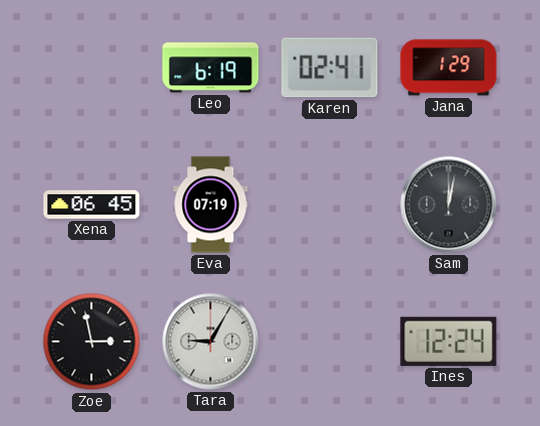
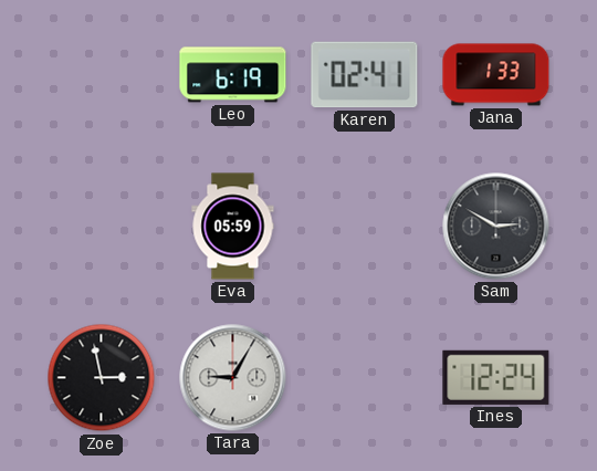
Jana: 1:29 -> 1:33
Xena: 06:45 -> none
Eva: 07:19 -> 05:59
Sam: 12:02 -> 2:50
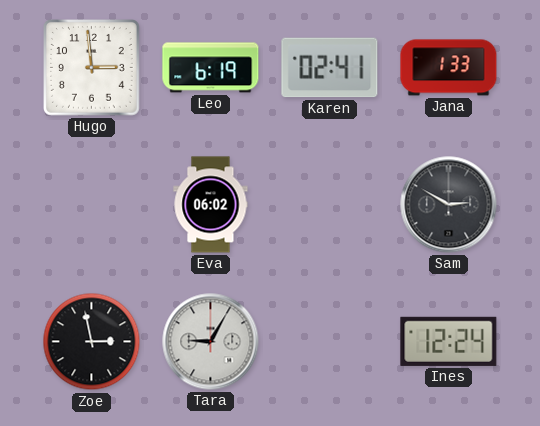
Hugo: none -> 2:59
Eva: 05:59 -> 06:02
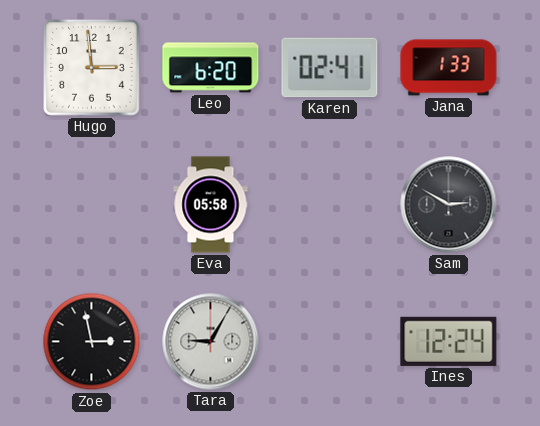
Leo: 6:19 -> 6:20
Eva: 06:02 -> 05:58
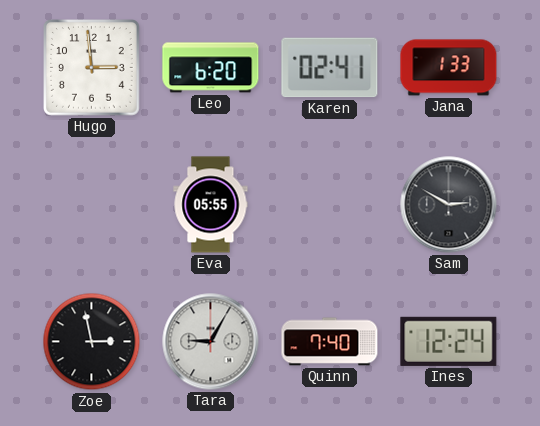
Eva: 05:58 -> 05:55
Quinn: none -> 7:40
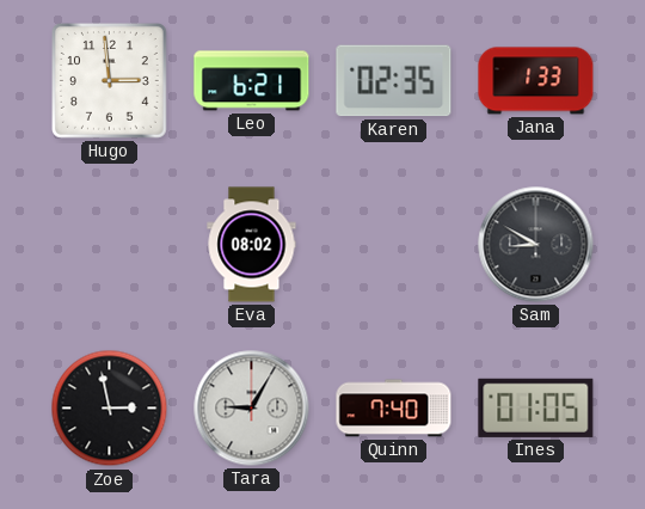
Leo: 6:20 -> 6:21
Karen: 02:41 -> 02:35
Eva: 05:55 -> 08:02
Sam: 2:50 -> 8:50
Ines: 12:24 -> 01:05
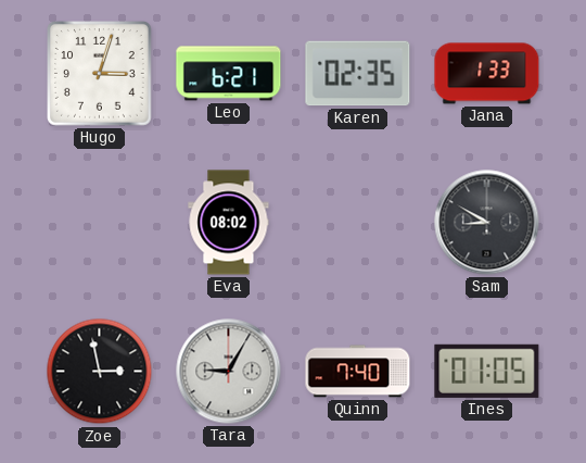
Hugo: 2:59 -> 3:03
